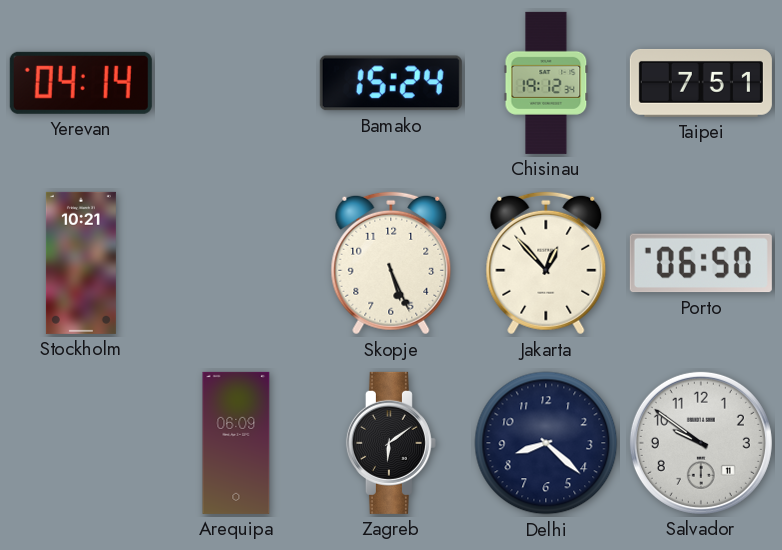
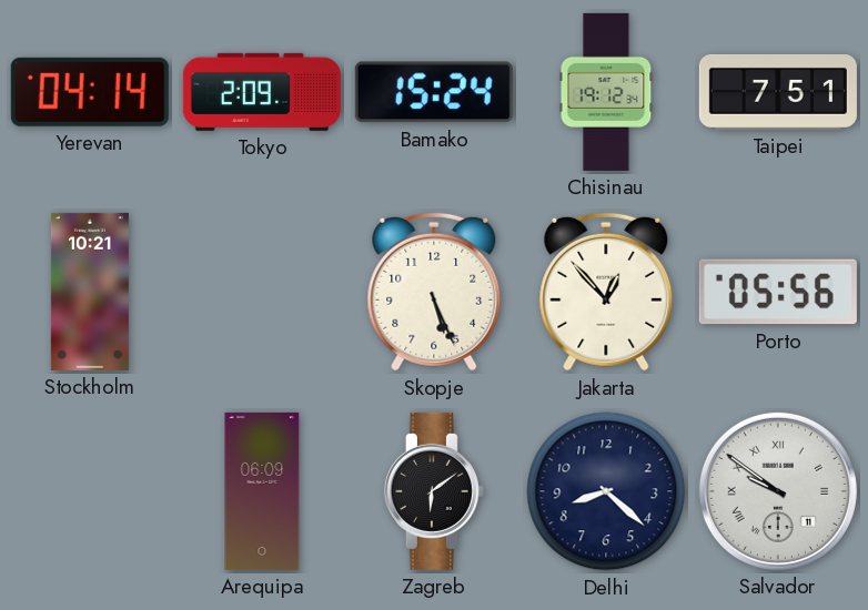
Tokyo: none -> 2:09
Porto: 06:50 -> 05:56
Salvador numerals: Arabic -> Roman
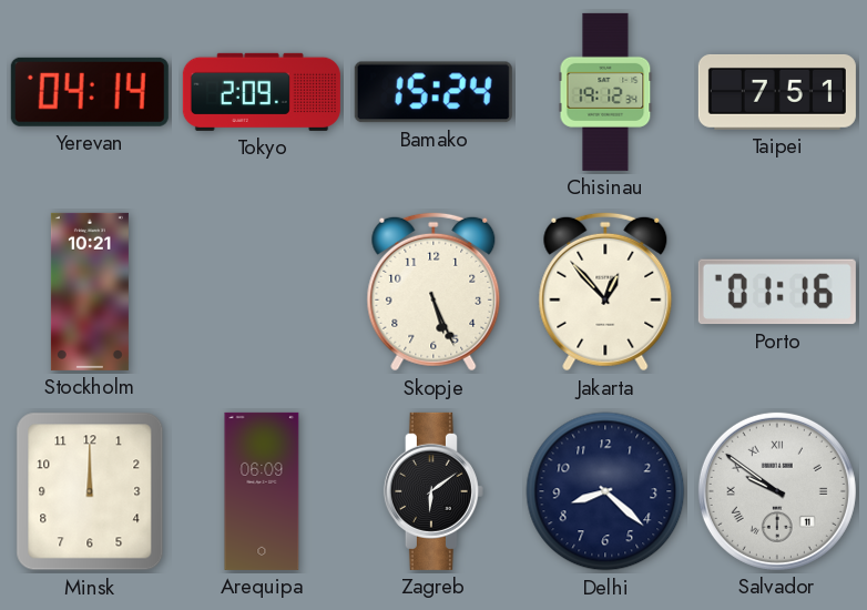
Porto: 05:56 -> 01:16
Minsk: none -> 12:00
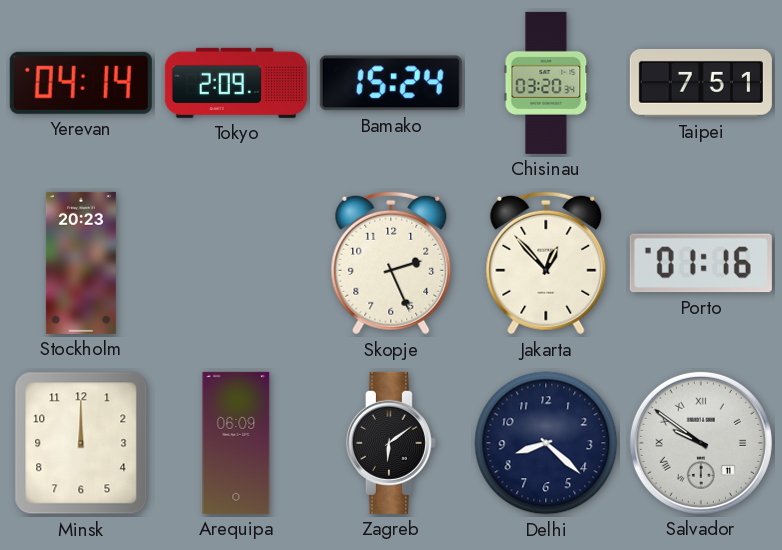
Chisinau: 19:12 -> 03:20
Stockholm: 10:21 -> 20:23
Skopje: 5:26 -> 2:26
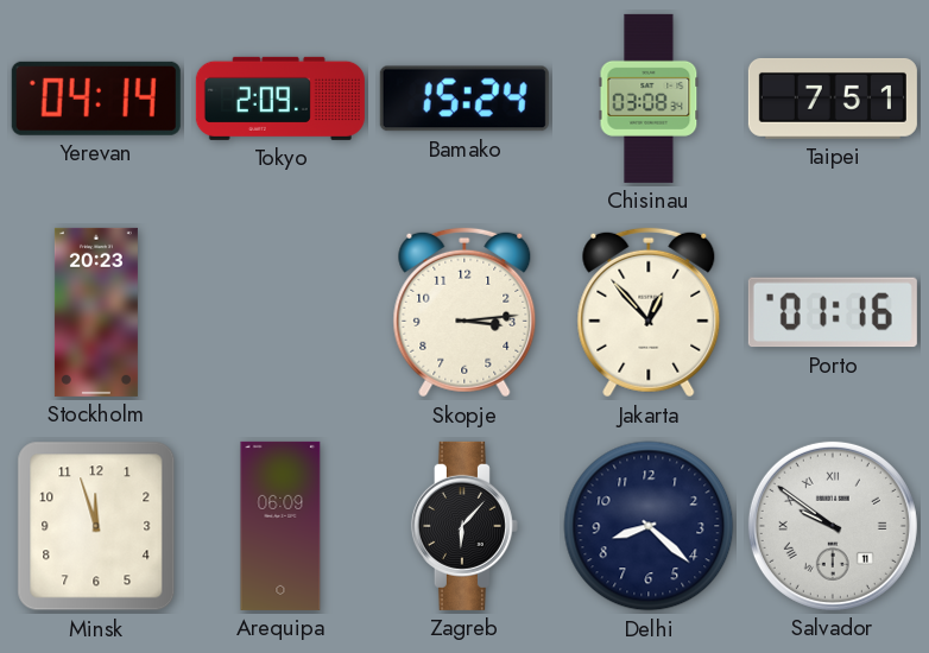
Chisinau: 03:20 -> 03:08
Skopje: 2:26 -> 3:14
Minsk: 12:00 -> 11:57
Zagreb: 6:09 -> 6:07
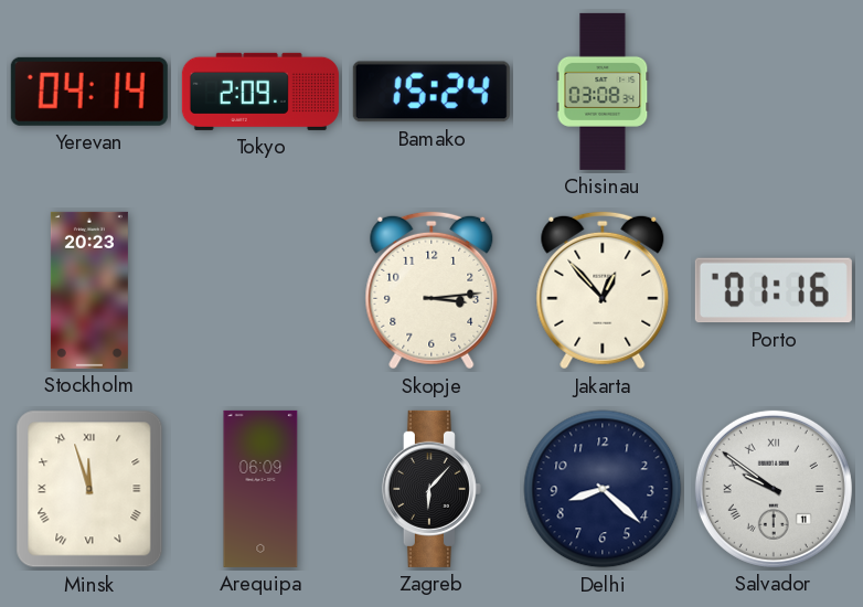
Taipei: 7:51 -> none
Minsk numerals: Arabic -> Roman
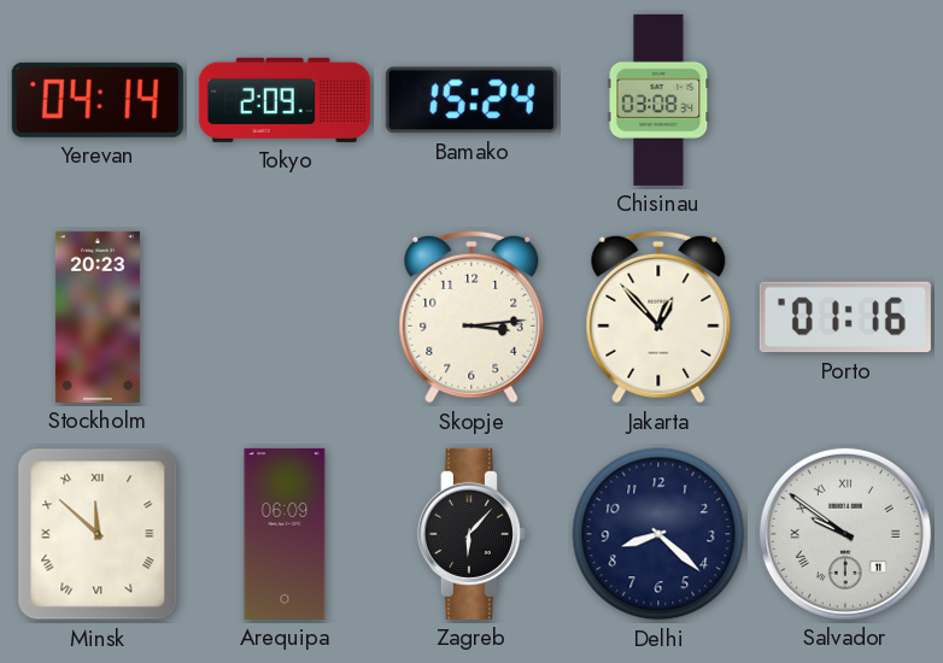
Minsk: 11:57 -> 11:52
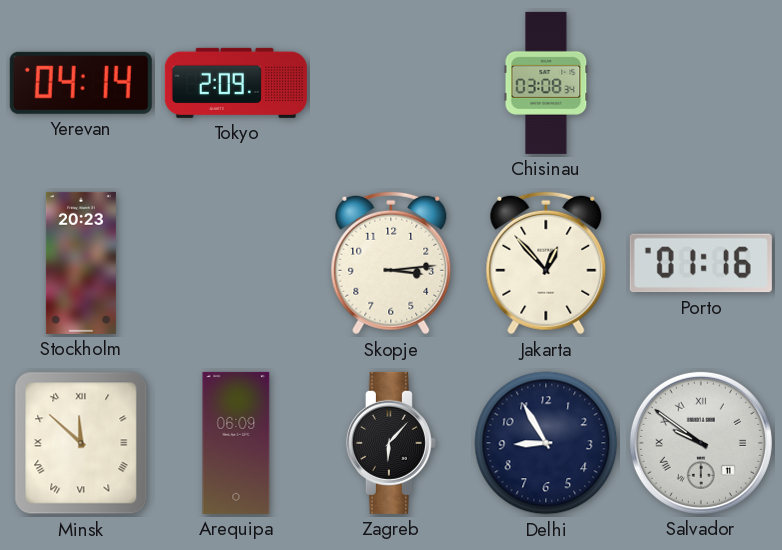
Bamako: 15:24 -> none
Delhi: 8:22 -> 8:55
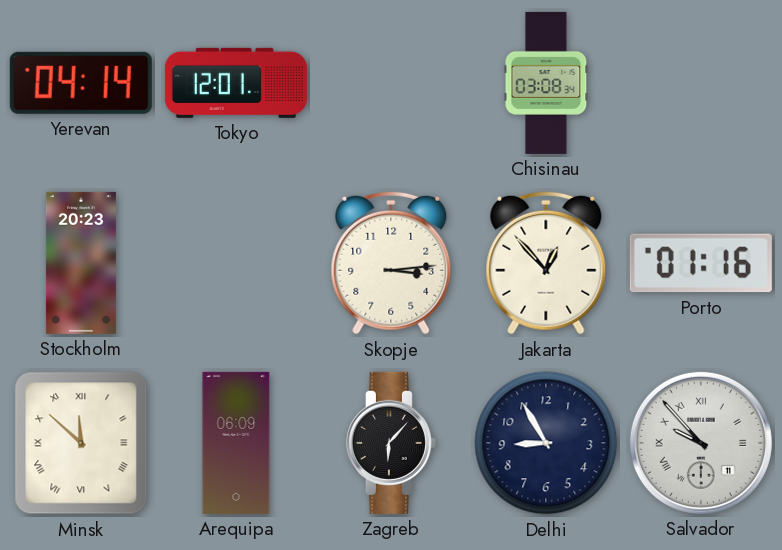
Tokyo: 2:09 -> 12:01
Salvador: 9:51 -> 9:53
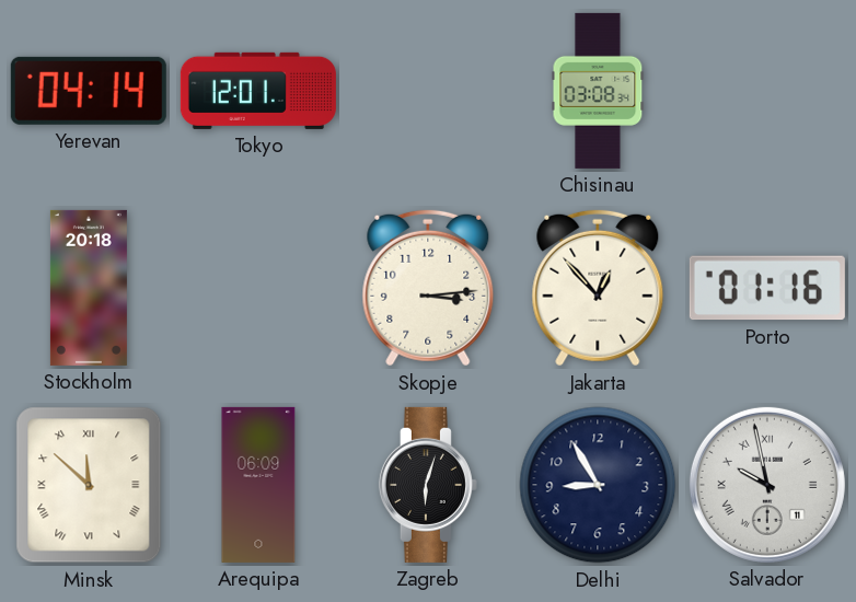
Stockholm: 20:23 -> 20:18
Zagreb: 6:07 -> 6:03
Salvador: 9:53 -> 9:58
